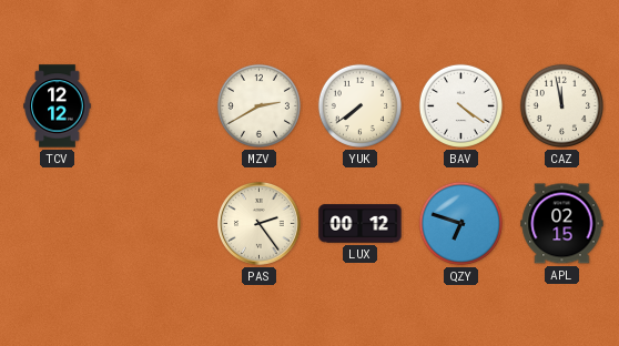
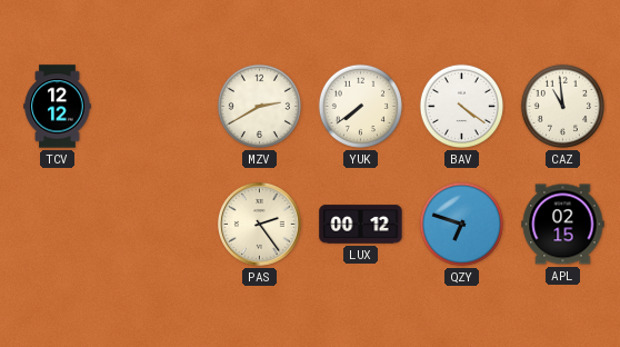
CAZ: 11:58 -> 10:59
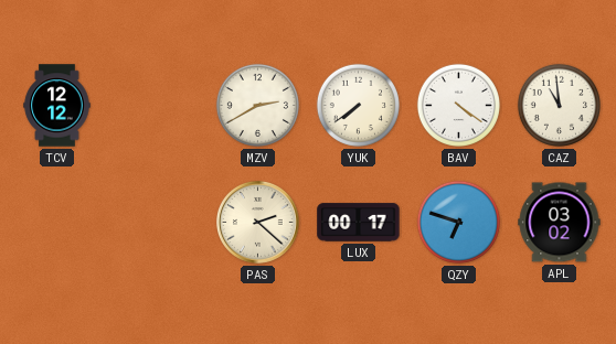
PAS: 2:24 -> 2:22
LUX: 00:12 -> 00:17
APL: 02:15 -> 03:02
